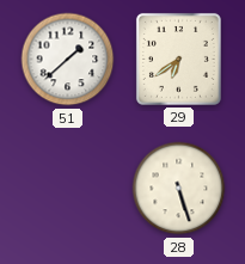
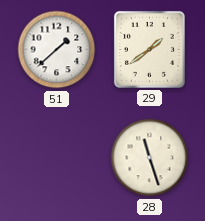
29: 6:39 -> 1:39
28: 5:27 -> 11:27
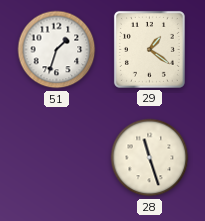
51: 1:38 -> 1:33
29: 1:39 -> 1:21
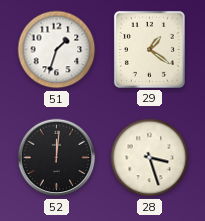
52: none -> 12:01
28: 11:27 -> 3:27
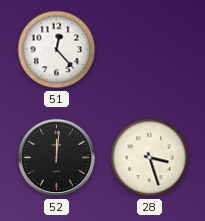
51: 1:33 -> 12:23
29: 1:21 -> none
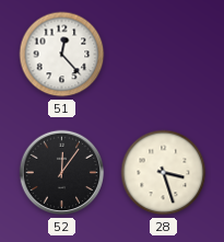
52: 12:01 -> 12:06
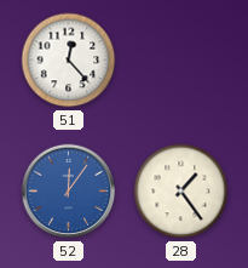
52 dial: black -> blue
28: 3:27 -> 1:24
